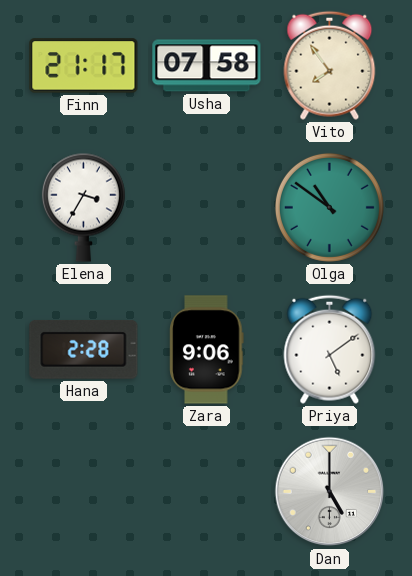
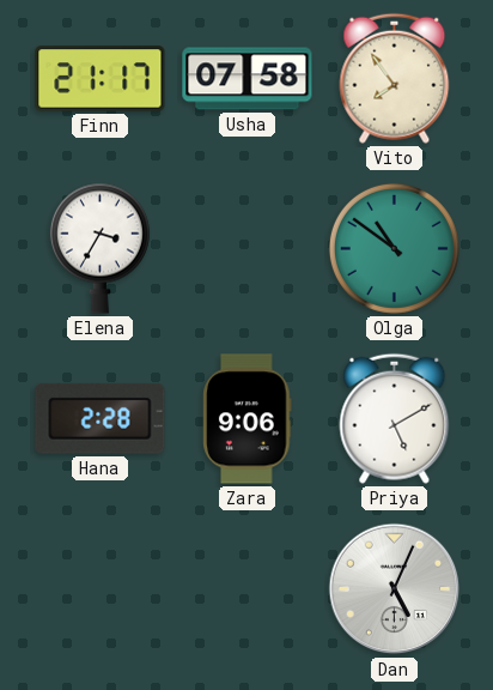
Priya: 5:09 -> 5:10
Dan: 5:00 -> 5:04
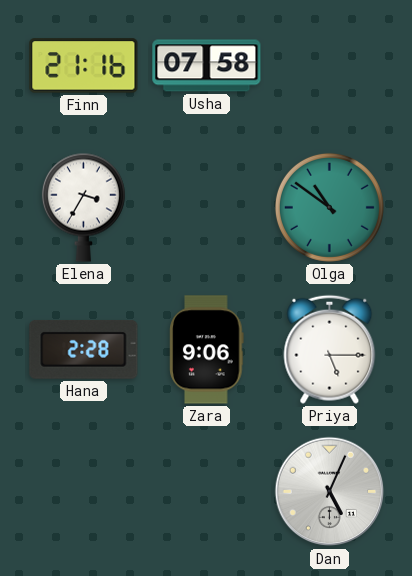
Finn: 21:17 -> 21:16
Vito: 7:54 -> none
Priya: 5:10 -> 5:15
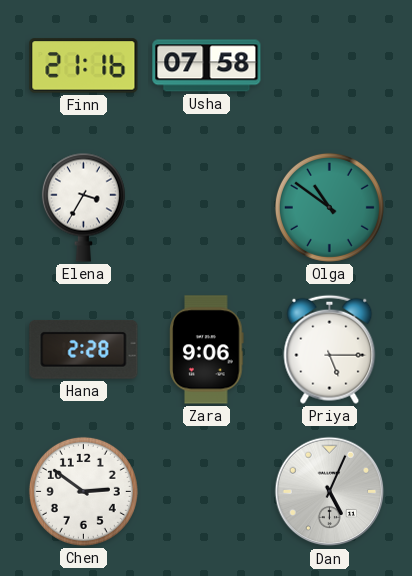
Chen: none -> 2:51
